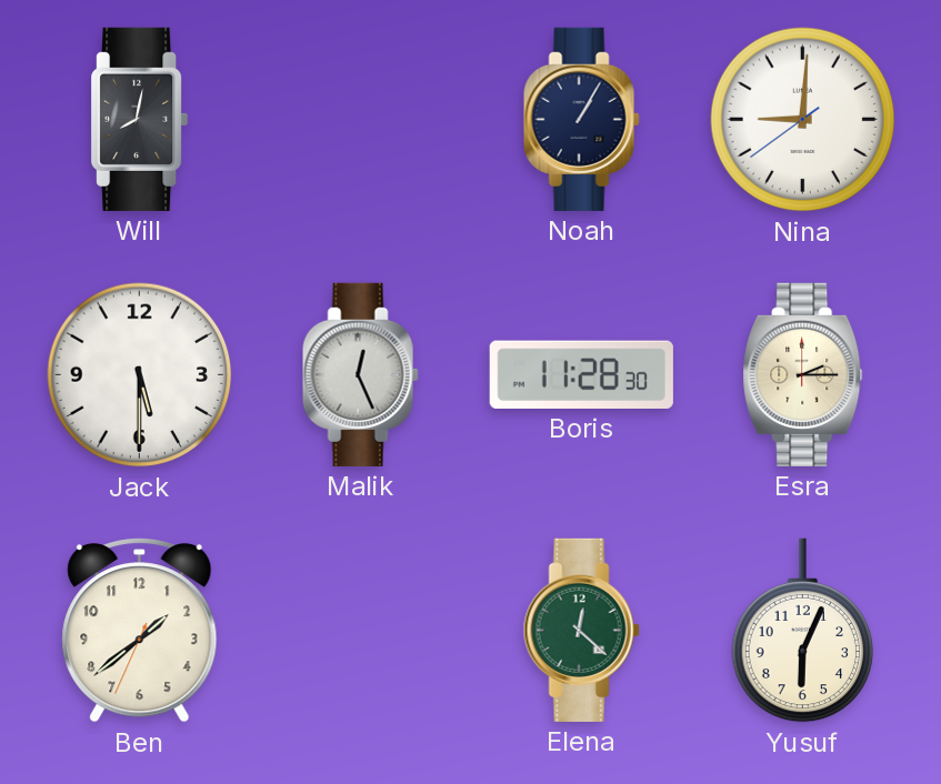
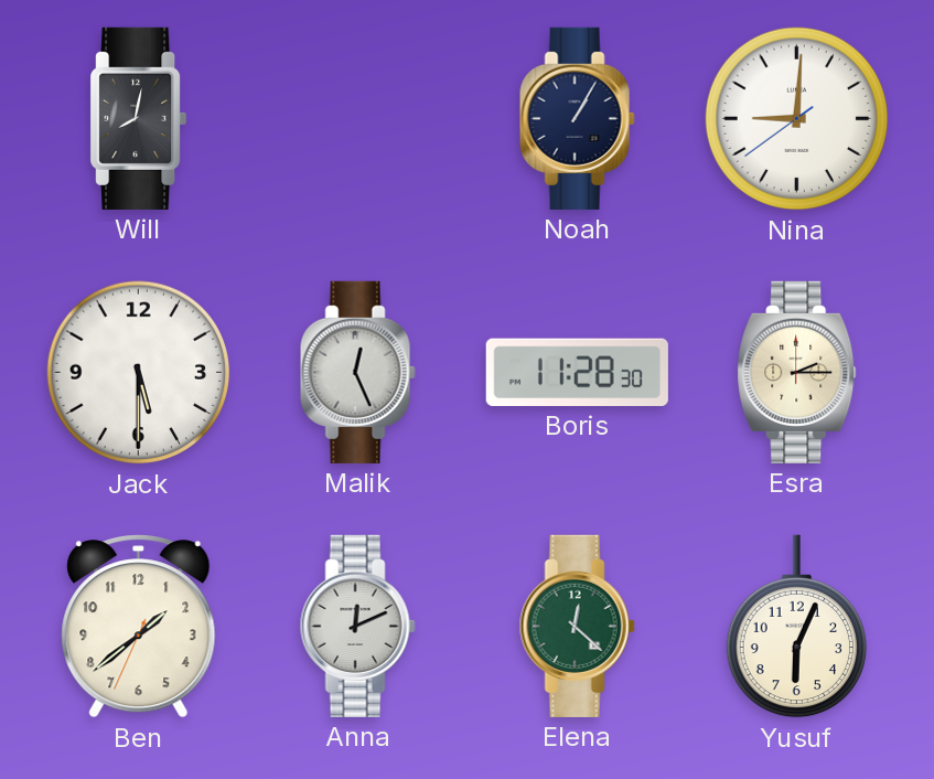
Anna: none -> 12:11
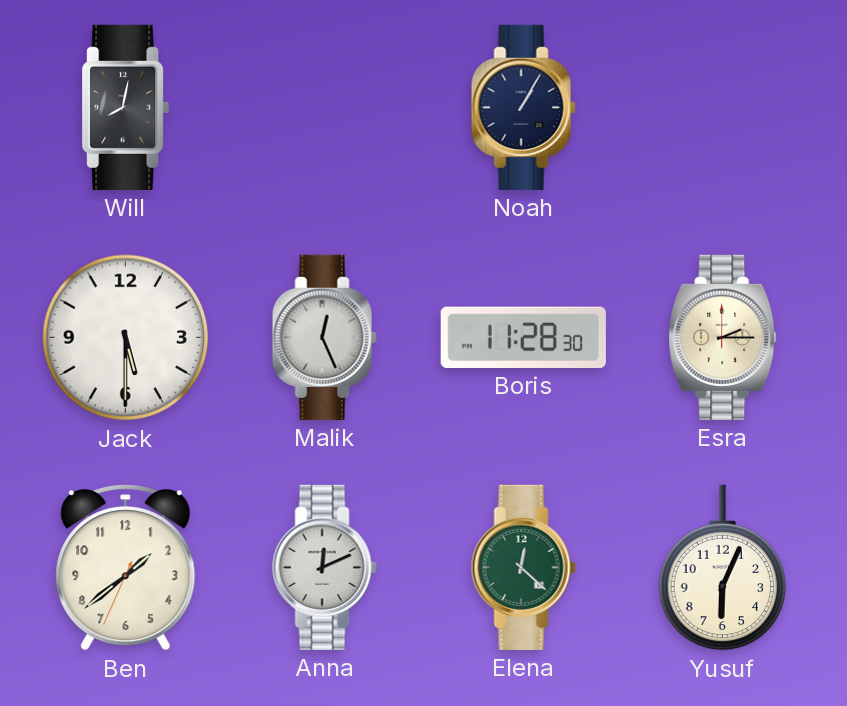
Nina: 9:00 -> none
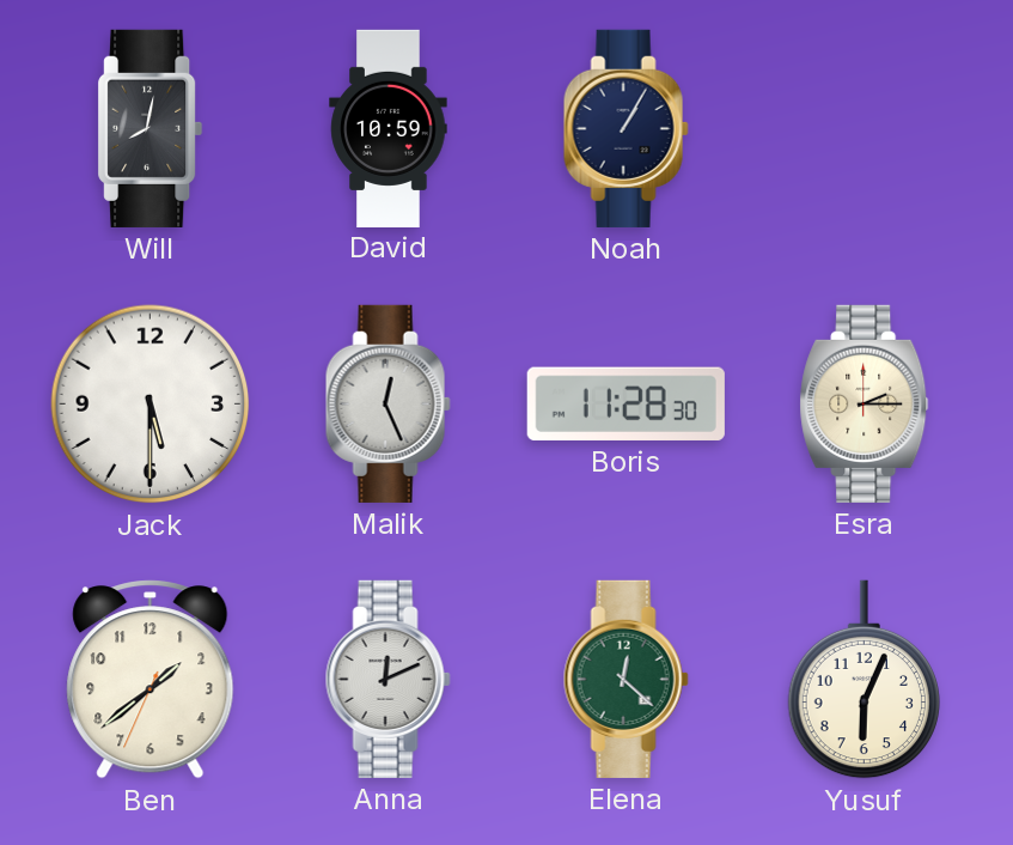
David: none -> 10:59
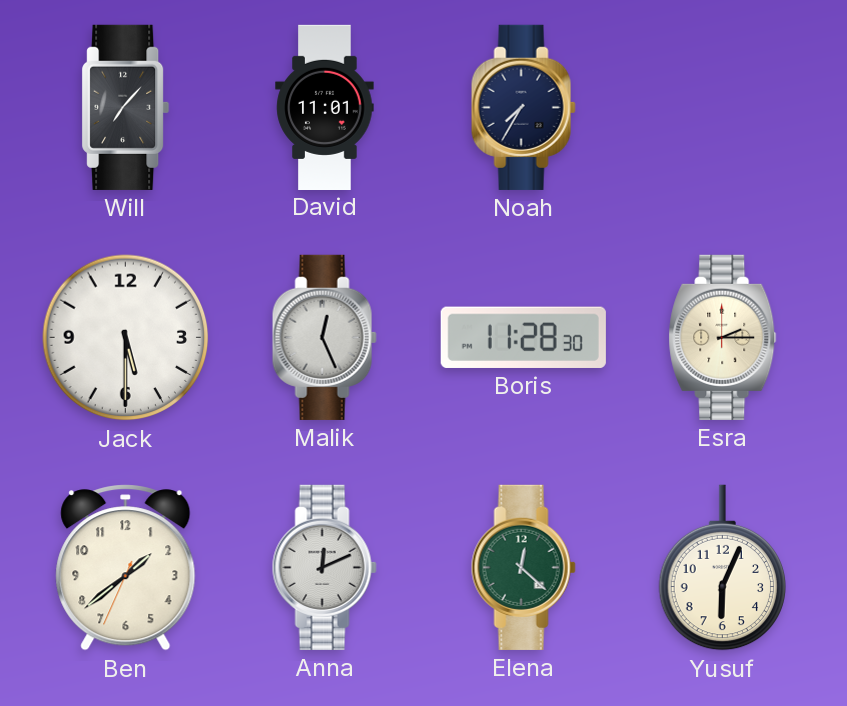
Will: 8:02 -> 7:07
David: 10:59 -> 11:01
Noah: 1:05 -> 7:35
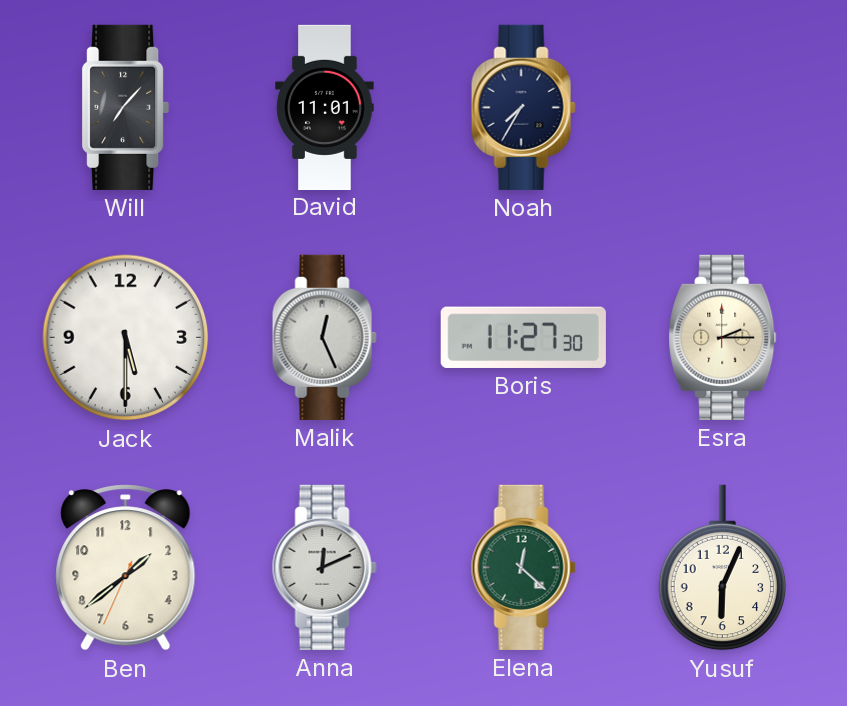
Boris: 11:28 -> 11:27
